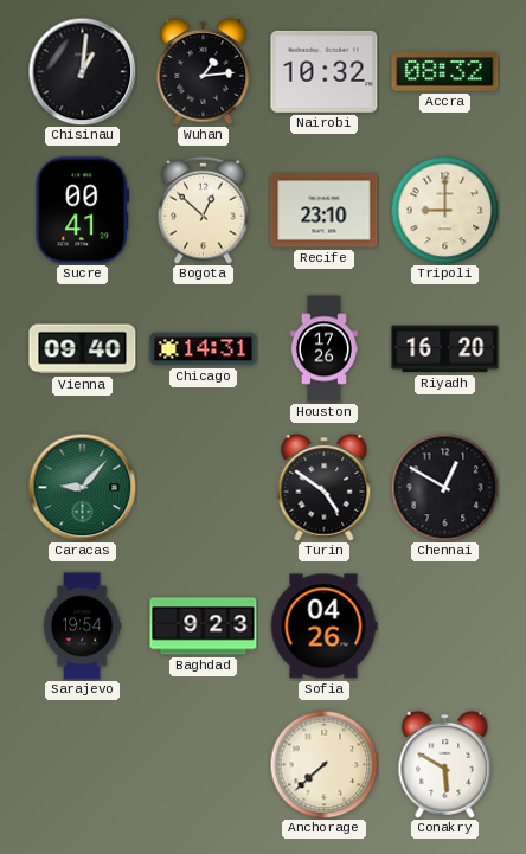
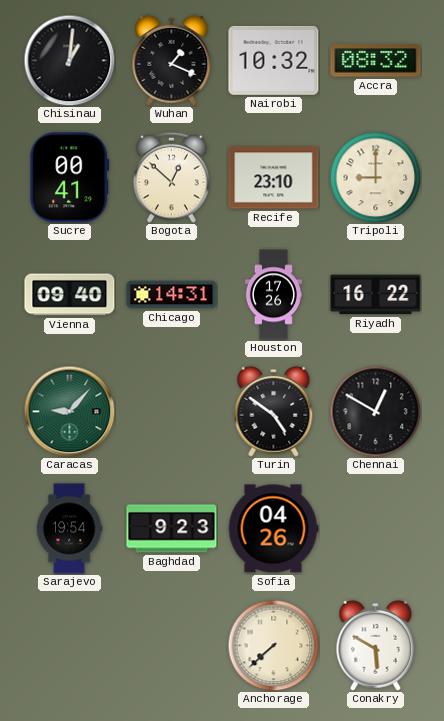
Wuhan: 1:14 -> 1:19
Riyadh: 16:20 -> 16:22
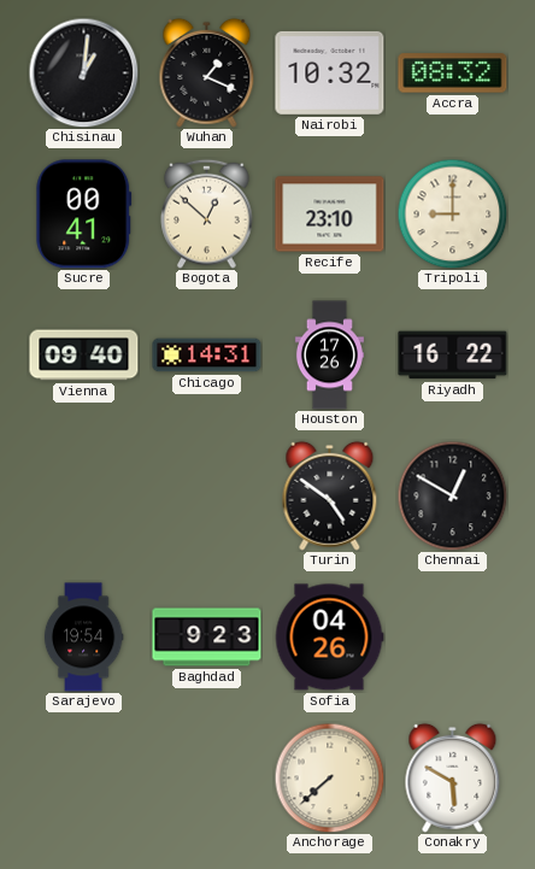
Caracas: 9:07 -> none
